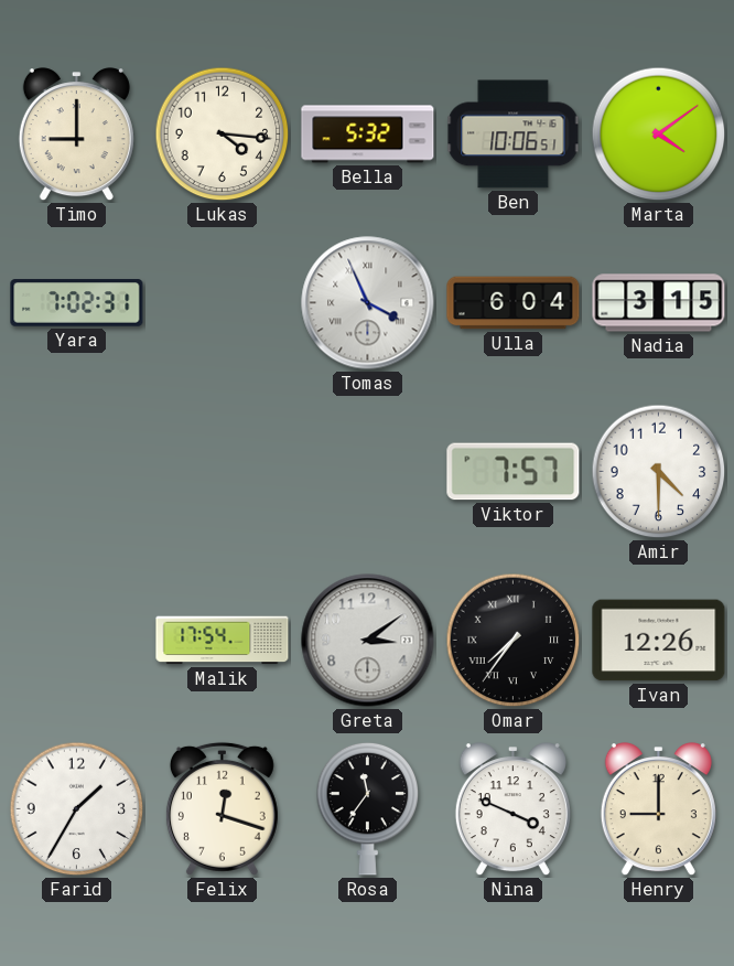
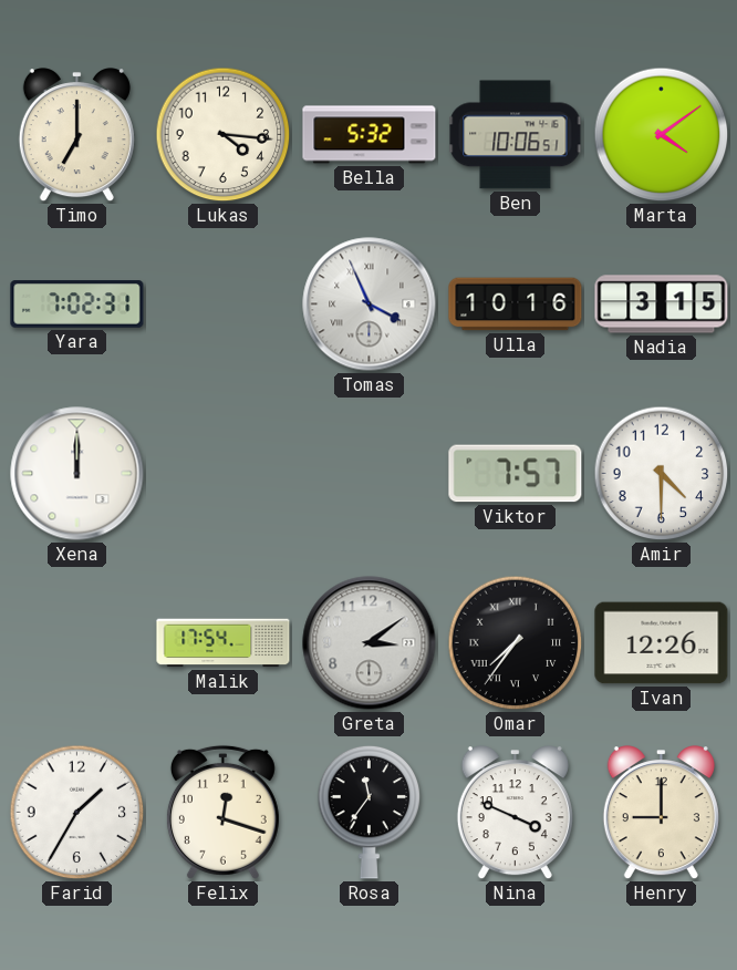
Timo: 9:00 -> 7:00
Ulla: 6:04 -> 10:16
Xena: none -> 12:00
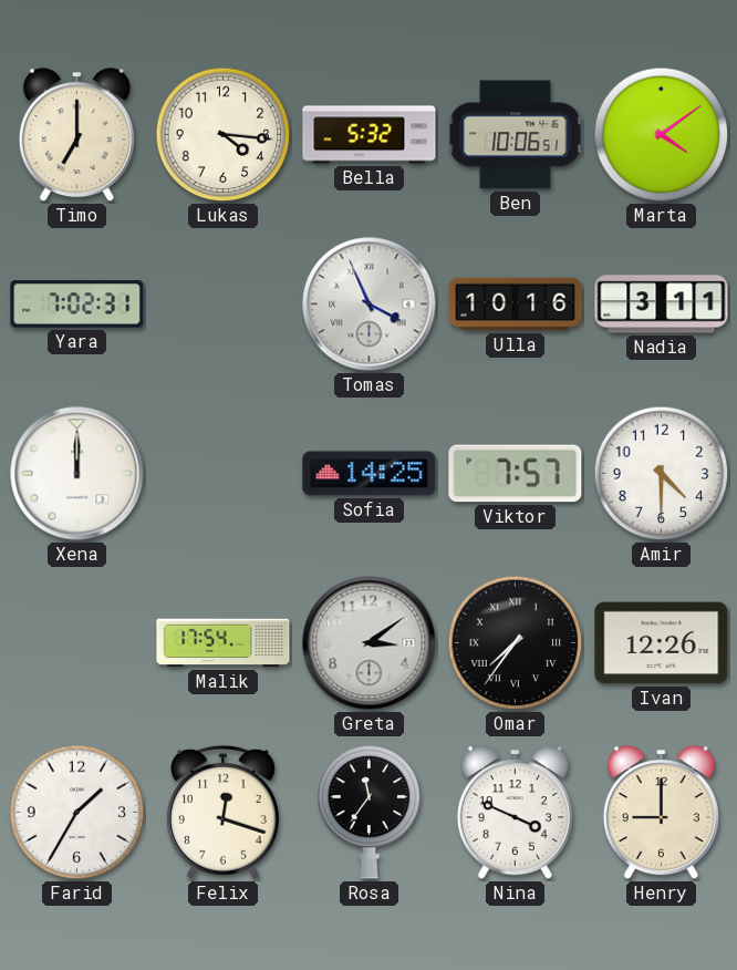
Nadia: 3:15 -> 3:11
Sofia: none -> 14:25
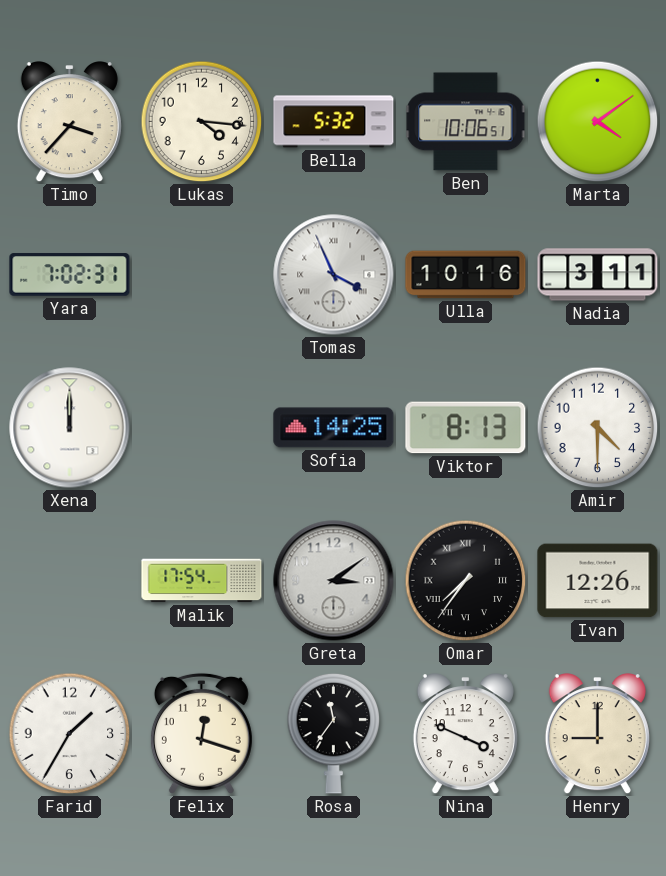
Timo: 7:00 -> 3:37
Viktor: 7:57 -> 8:13
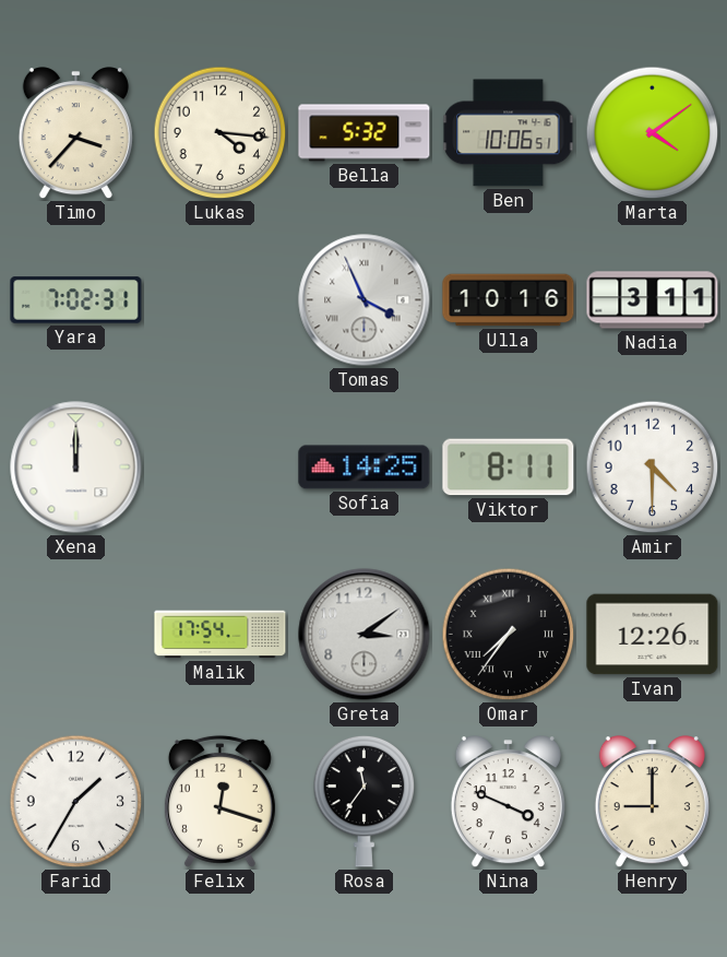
Viktor: 8:13 -> 8:11
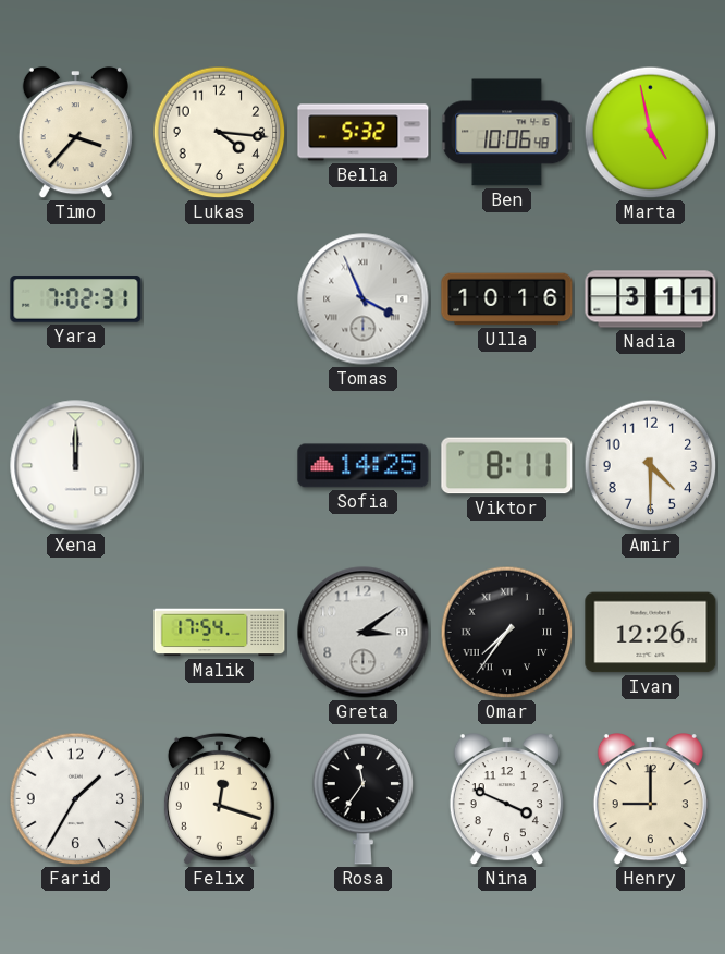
Ben: 10:06:51 -> 10:06:48
Marta: 4:09 -> 4:58
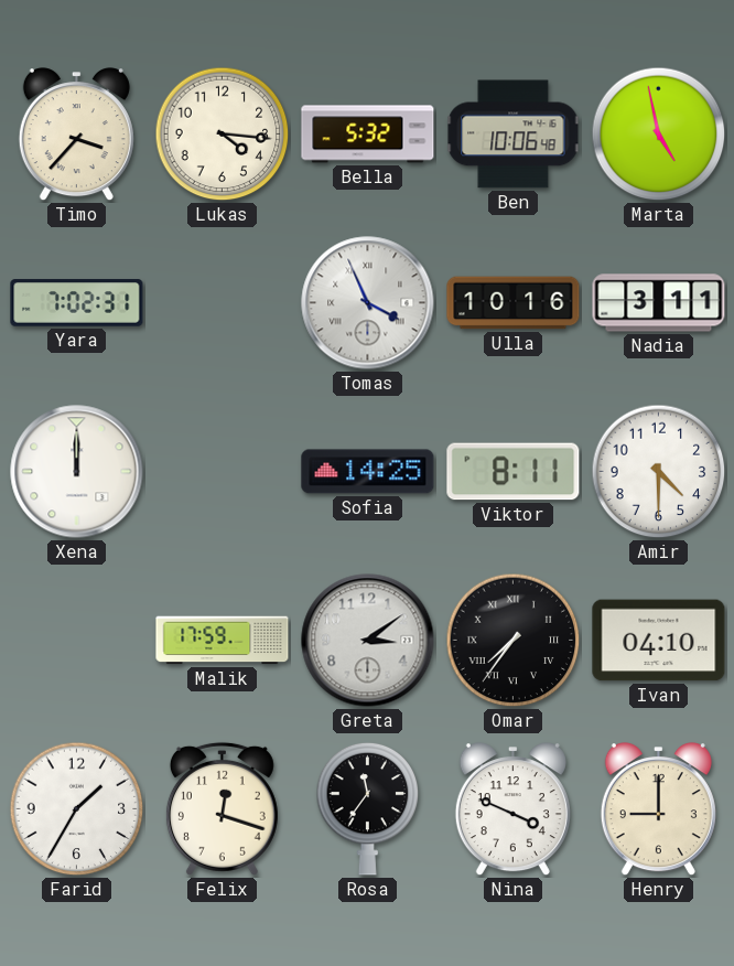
Malik: 17:54 -> 17:59
Ivan: 12:26 -> 04:10
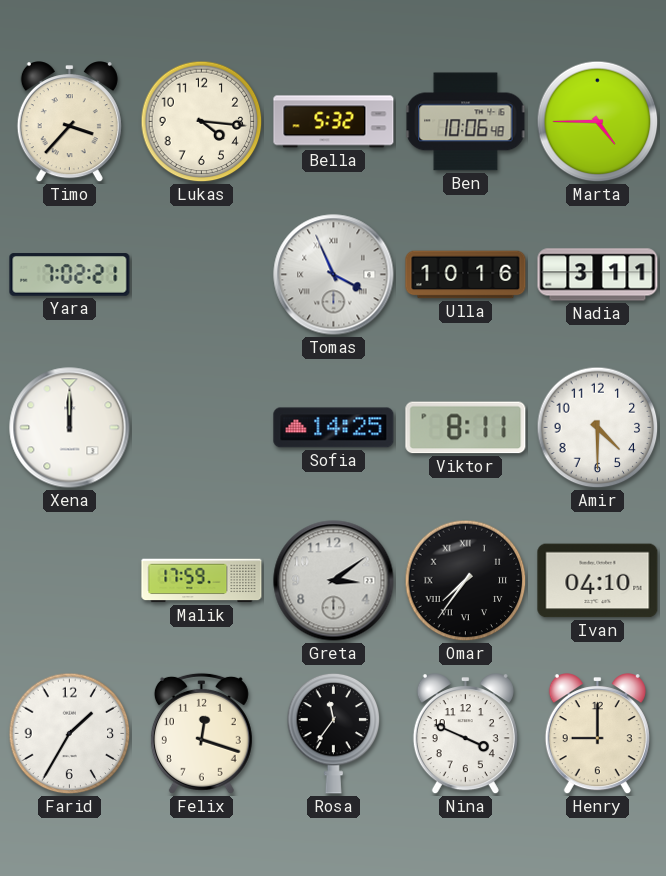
Marta: 4:58 -> 4:45
Yara: 7:02:31 -> 7:02:21
